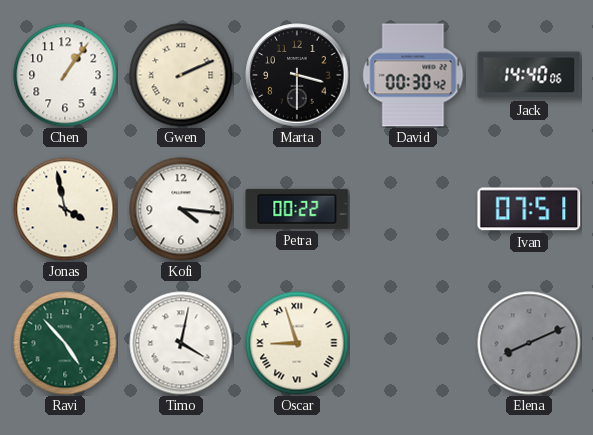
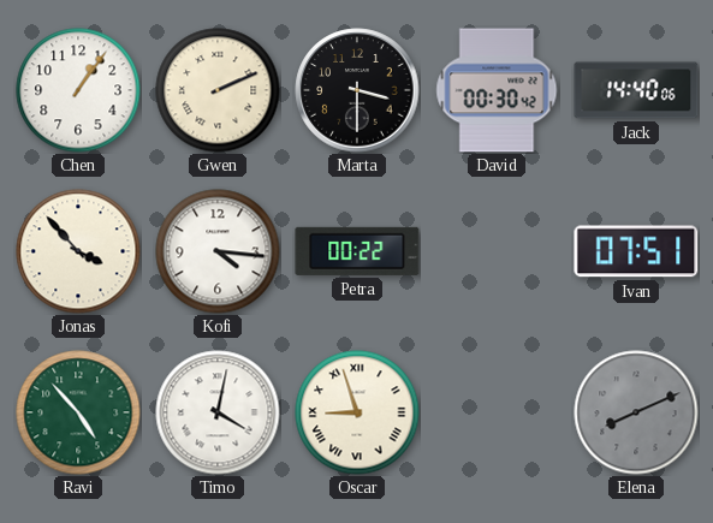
Jonas: 3:58 -> 3:53
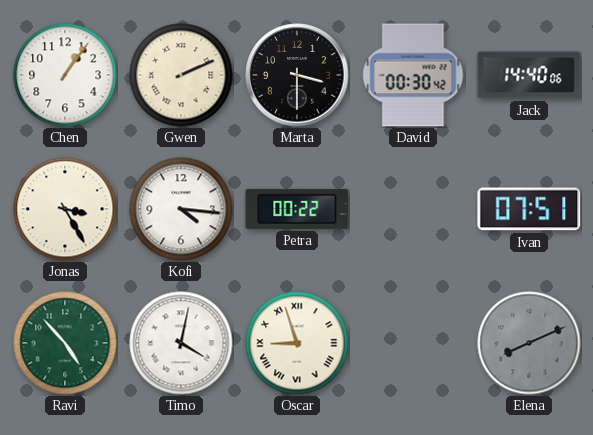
Jonas: 3:53 -> 3:25
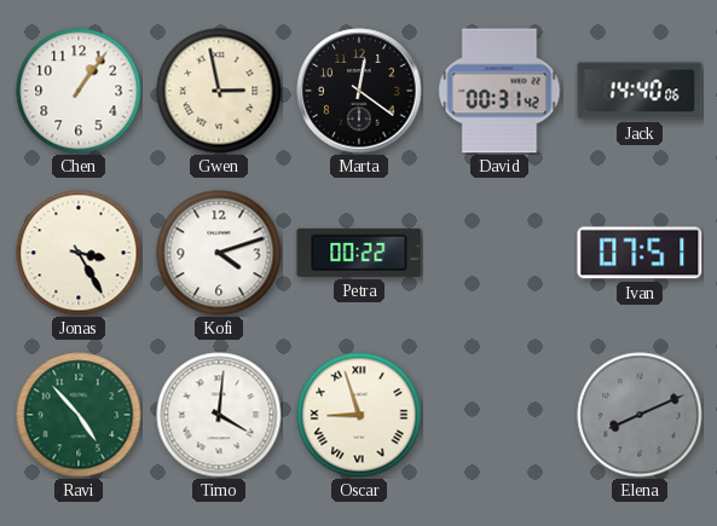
Gwen: 2:11 -> 2:58
Marta: 3:30 -> 12:21
David: 00:30 -> 00:31
Kofi: 4:16 -> 4:12
Timo: 4:02 -> 4:01
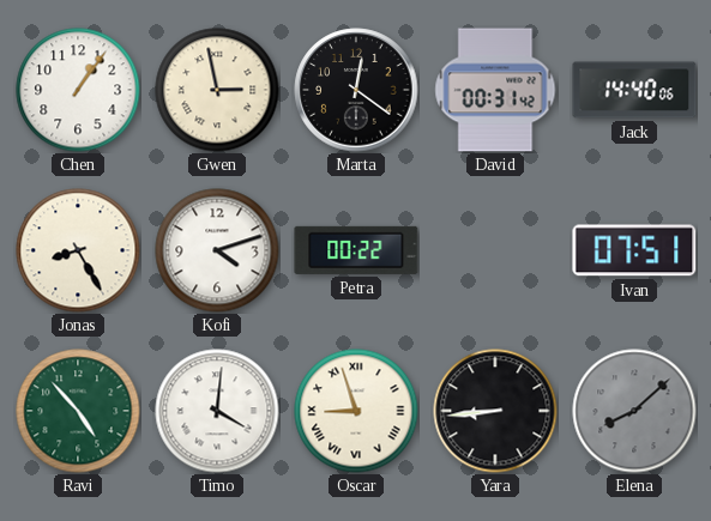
Jonas: 3:25 -> 8:25
Yara: none -> 8:44
Elena: 8:11 -> 8:08
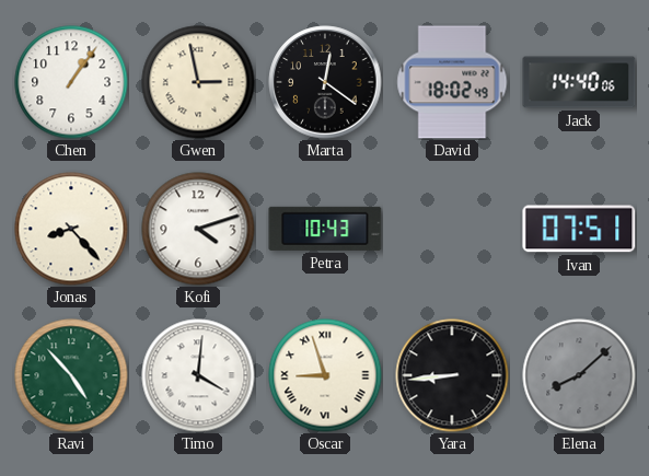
David: 00:31 -> 18:02
Jonas: 8:25 -> 8:23
Petra: 00:22 -> 10:43
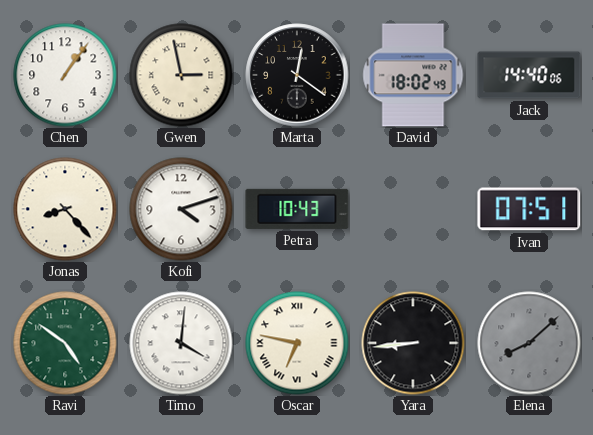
Ravi: 4:53 -> 4:51
Oscar: 8:57 -> 6:47
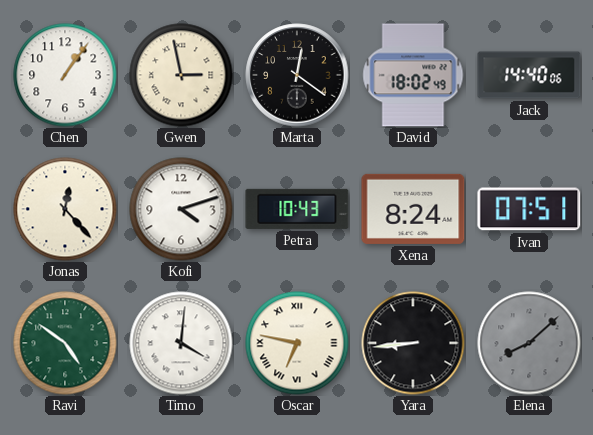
Jonas: 8:23 -> 12:23
Xena: none -> 8:24
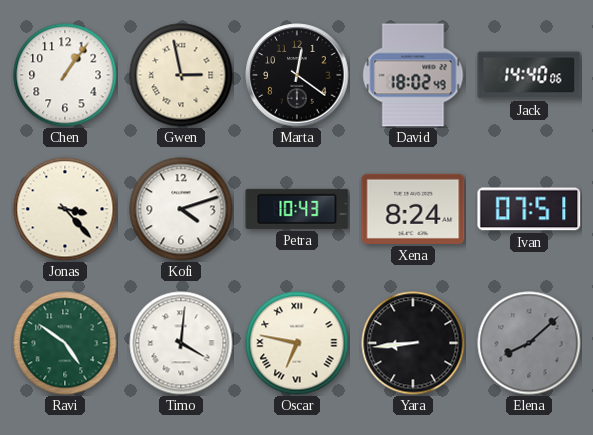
Jonas: 12:23 -> 3:23
